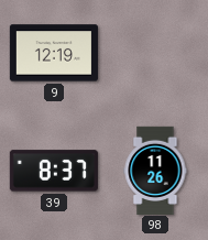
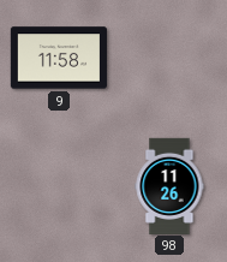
9: 12:19 -> 11:58
39: 8:37 -> none
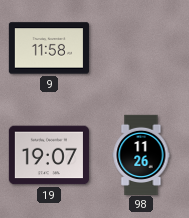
19: none -> 19:07
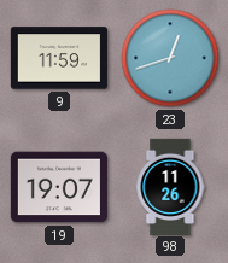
9: 11:58 -> 11:59
23: none -> 12:42
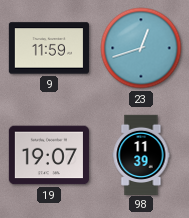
98: 11:26 -> 11:39
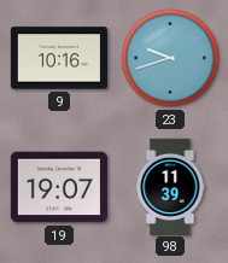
9: 11:59 -> 10:16
23: 12:42 -> 9:42
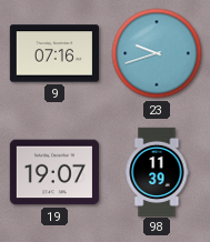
9: 10:16 -> 07:16
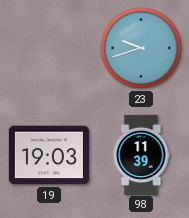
9: 07:16 -> none
19: 19:07 -> 19:03
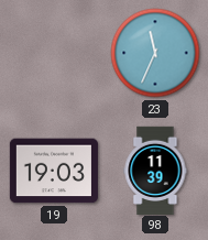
23: 9:42 -> 11:34
